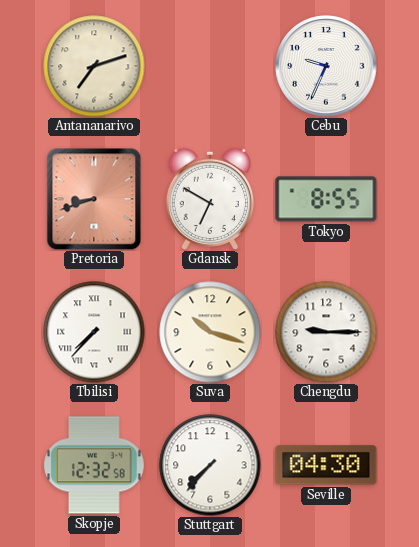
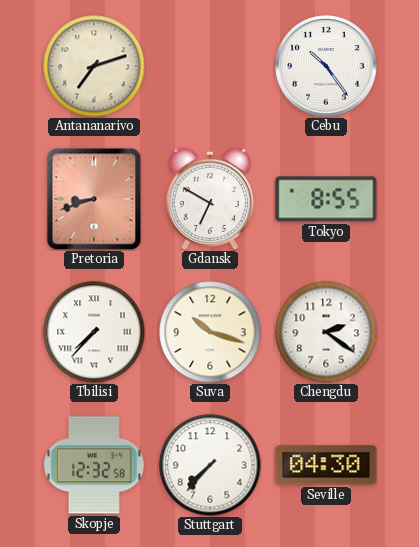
Cebu: 9:34 -> 10:24
Chengdu: 9:15 -> 2:21
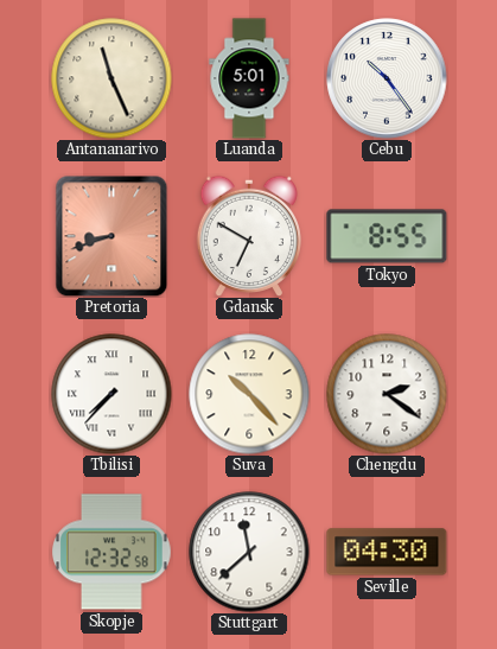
Antananarivo: 7:12 -> 11:26
Luanda: none -> 5:01
Suva: 10:18 -> 10:23
Stuttgart: 7:37 -> 11:38
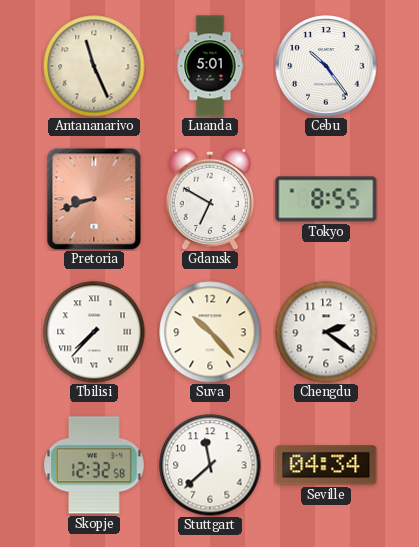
Seville: 04:30 -> 04:34
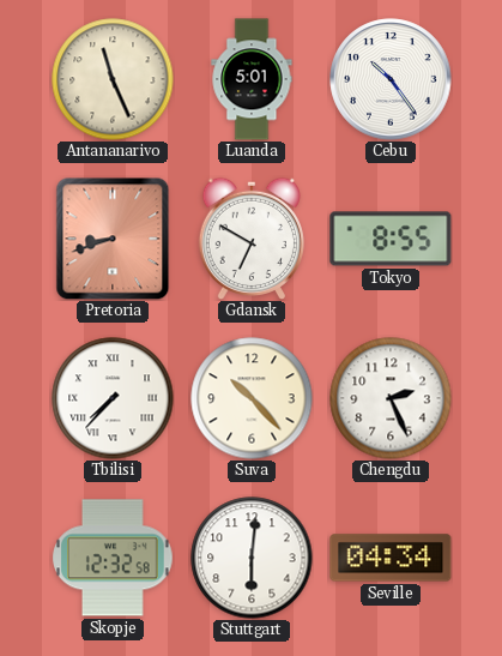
Chengdu: 2:21 -> 2:26
Stuttgart: 11:38 -> 6:01
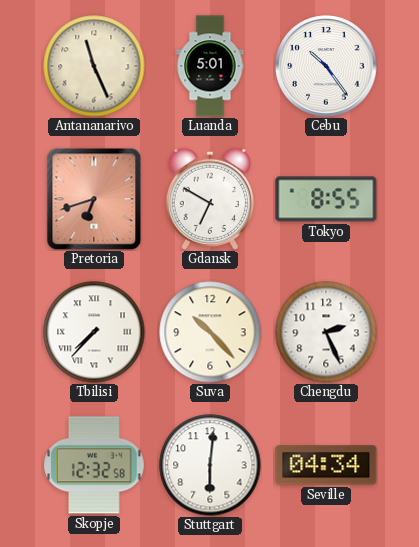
Pretoria: 8:42 -> 6:42
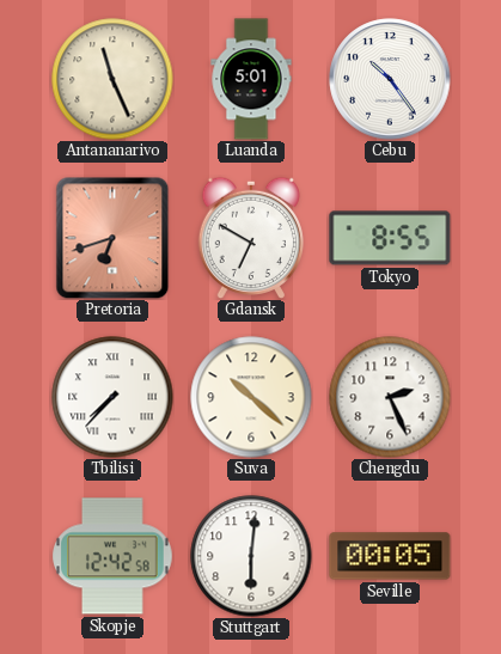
Suva: 10:23 -> 10:22
Skopje: 12:32 -> 12:42
Seville: 04:34 -> 00:05
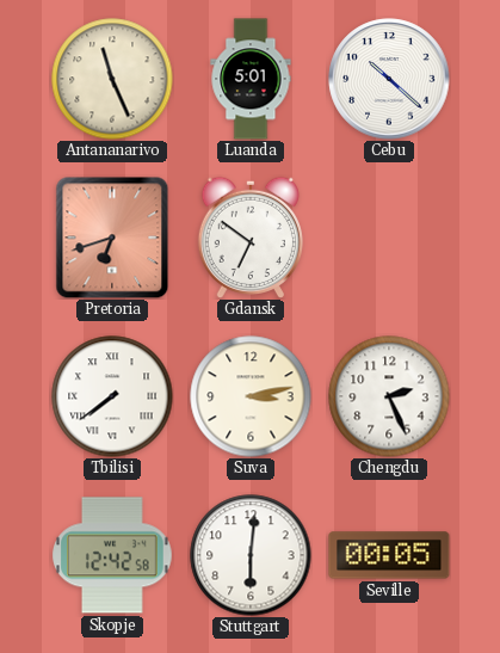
Cebu: 10:24 -> 10:22
Gdansk: 6:50 -> 6:51
Tokyo: 8:55 -> none
Tbilisi: 7:37 -> 7:39
Suva: 10:22 -> 3:13
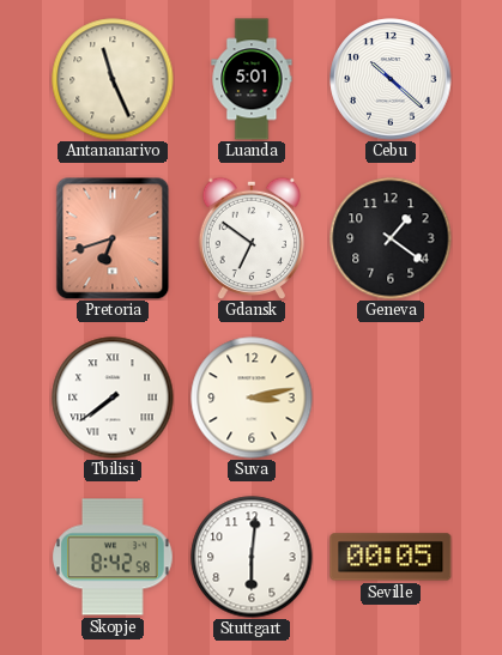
Geneva: none -> 1:21
Chengdu: 2:26 -> none
Skopje: 12:42 -> 8:42
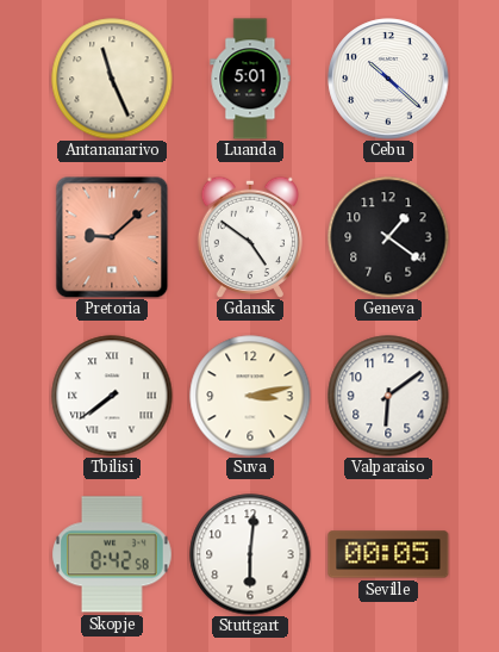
Pretoria: 6:42 -> 9:08
Gdansk: 6:51 -> 4:51
Valparaiso: none -> 6:09
